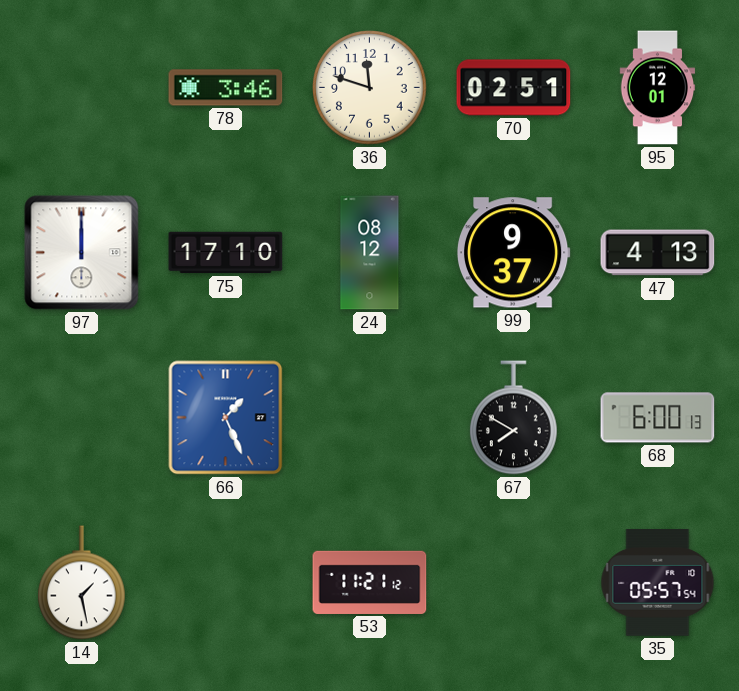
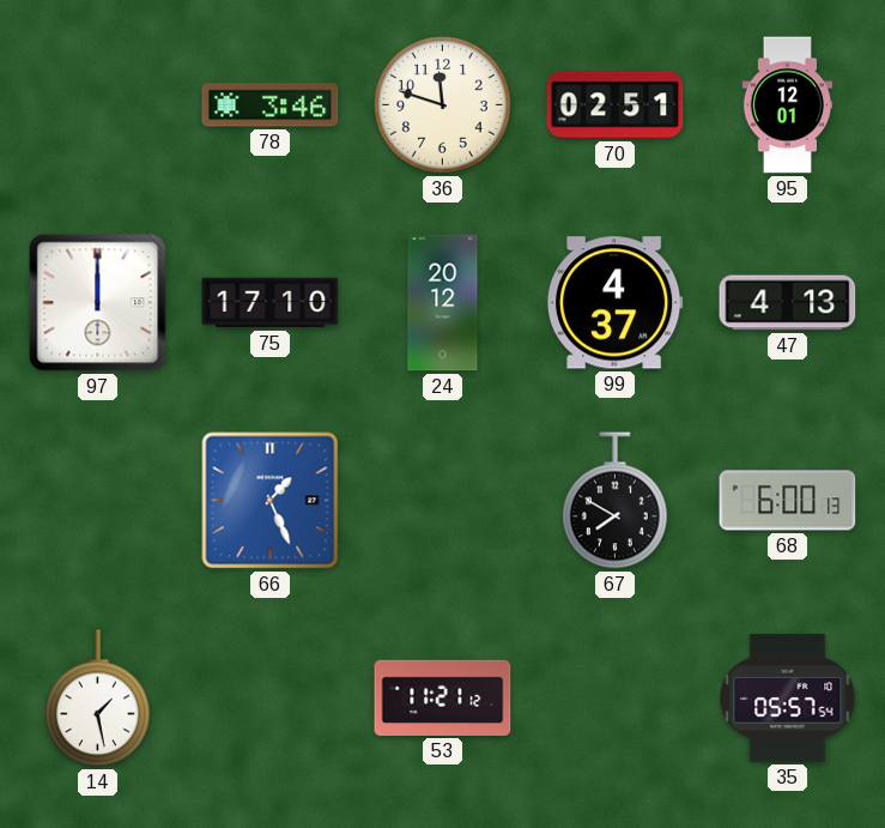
24: 08:12 -> 20:12
99: 9:37 -> 4:37
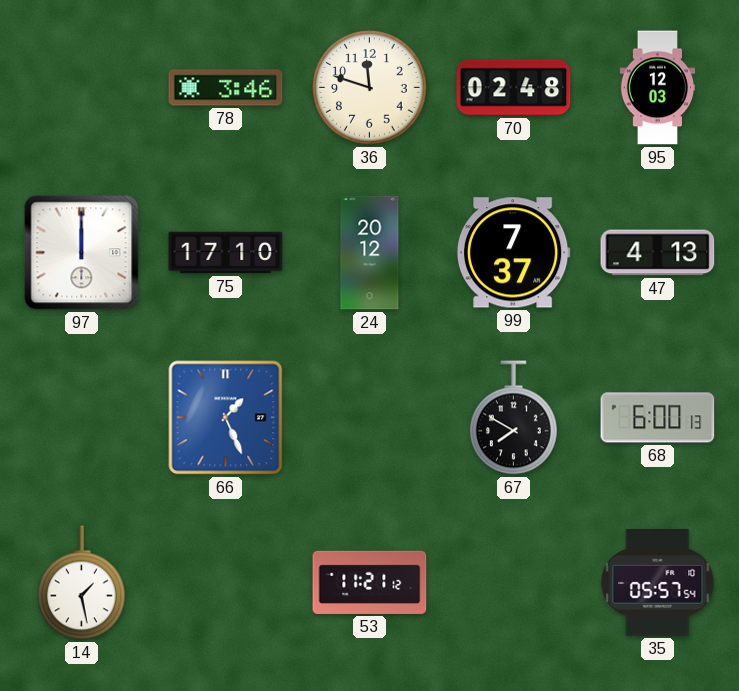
70: 02:51 -> 02:48
95: 12:01 -> 12:03
99: 4:37 -> 7:37
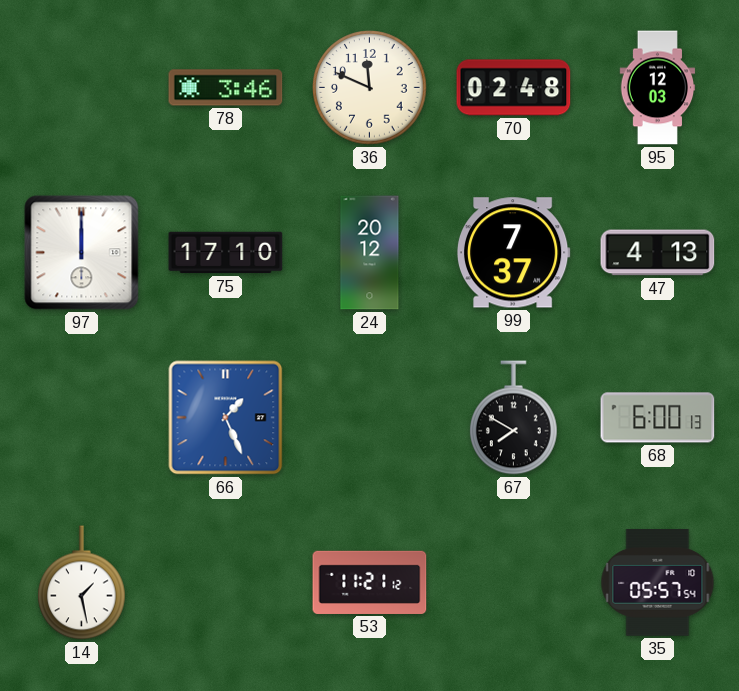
36: 11:48 -> 11:49
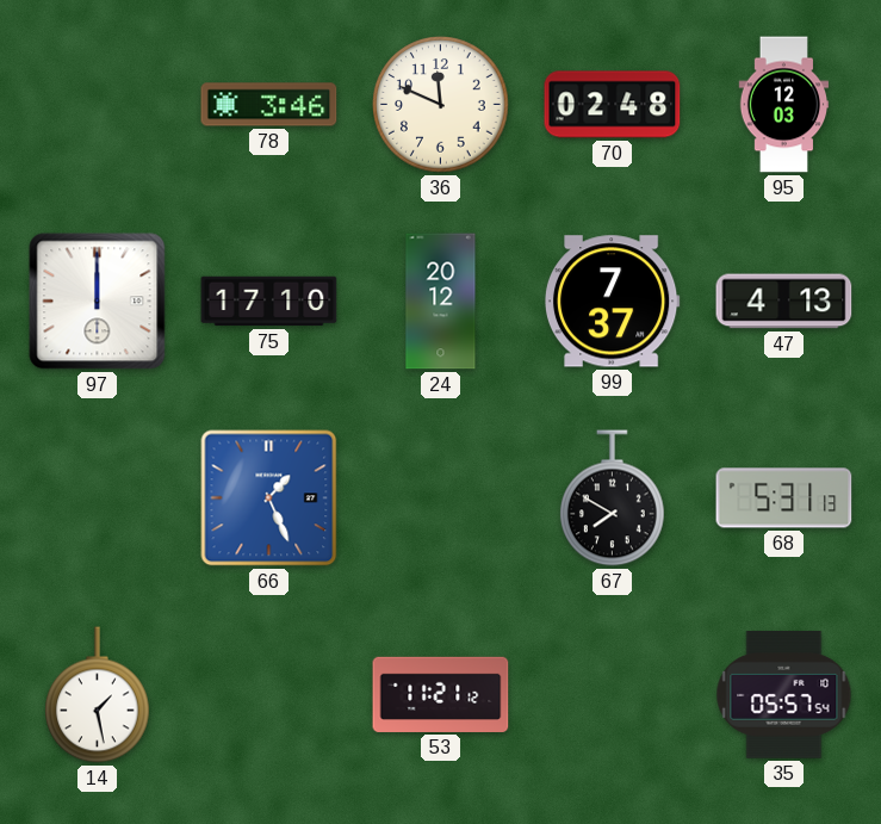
68: 6:00 -> 5:31
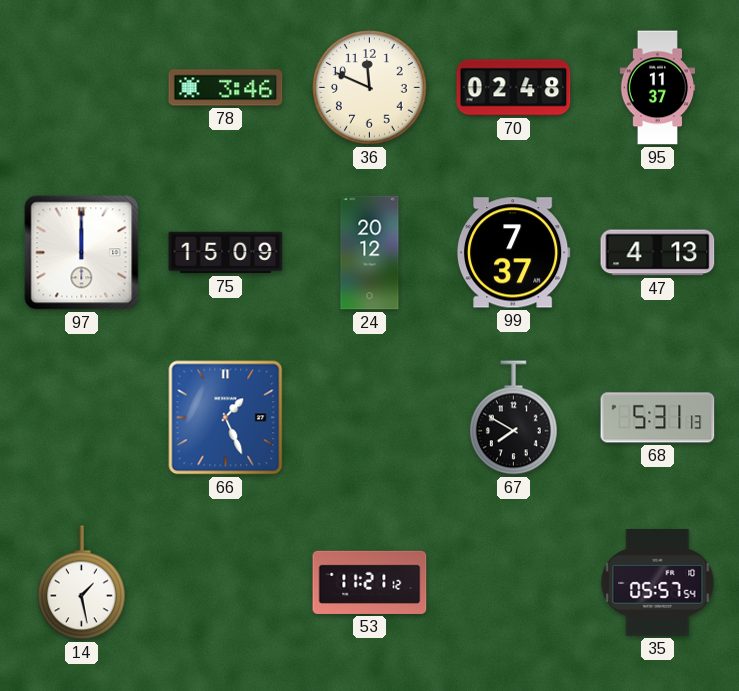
95: 12:03 -> 11:37
75: 17:10 -> 15:09
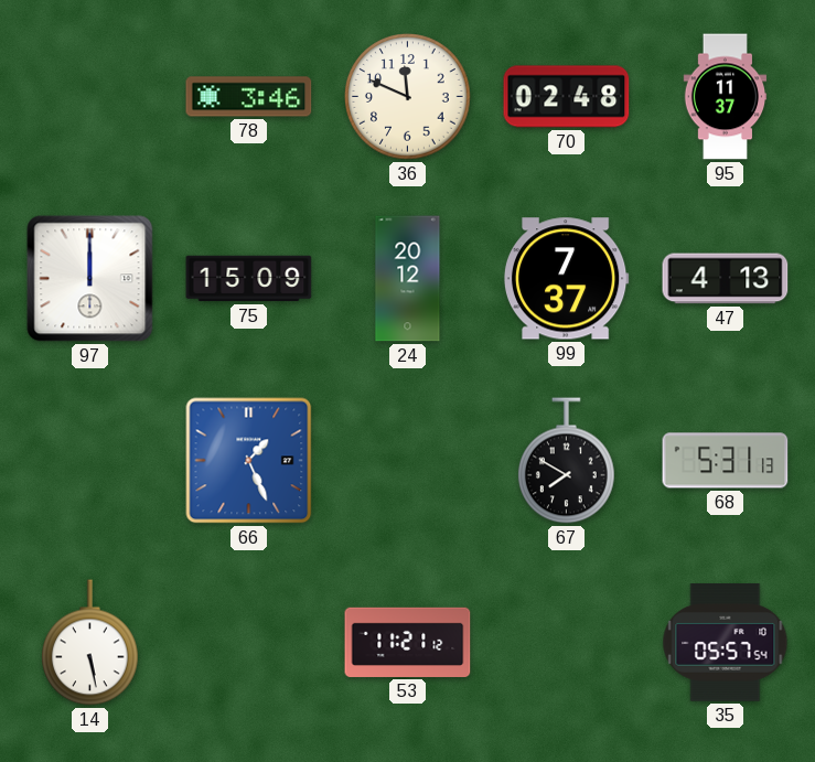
14: 1:28 -> 5:28
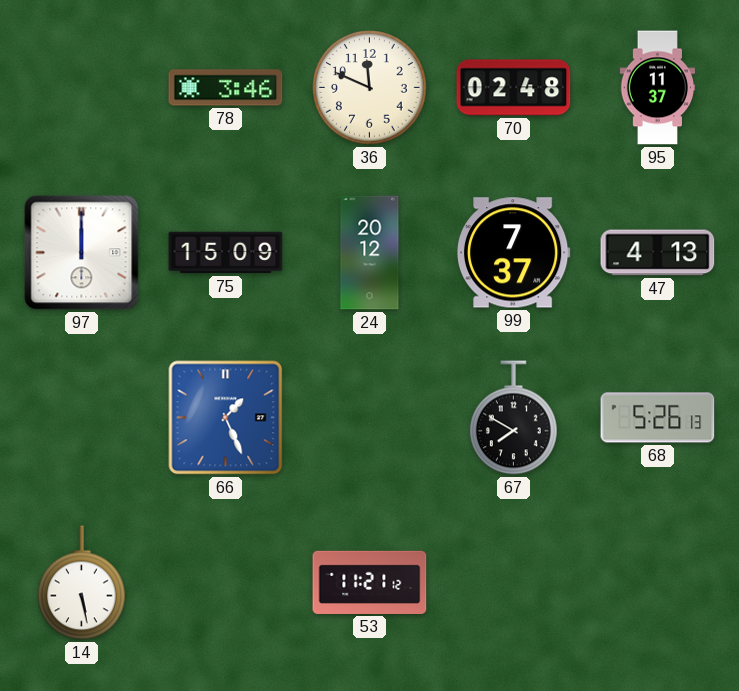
68: 5:31 -> 5:26
35: 05:57 -> none
